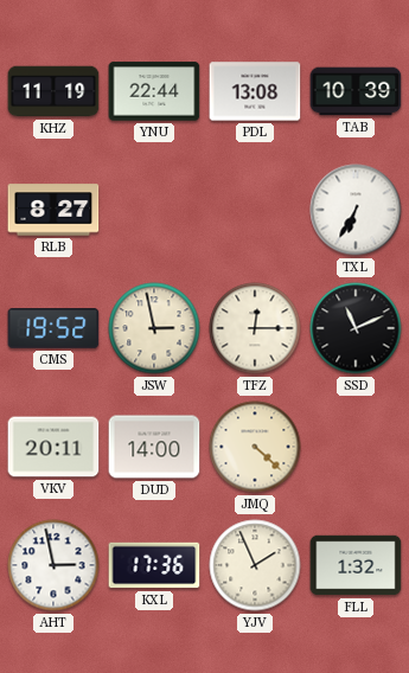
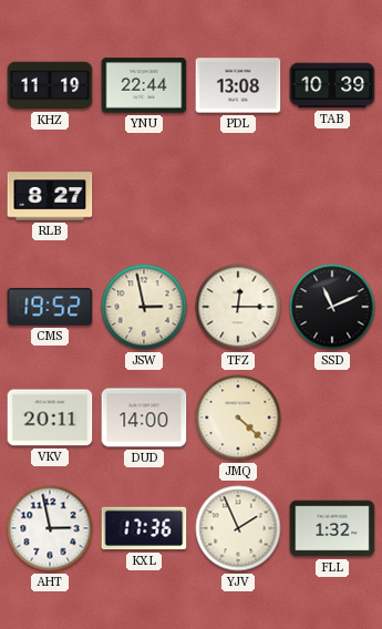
TXL: 6:35 -> none
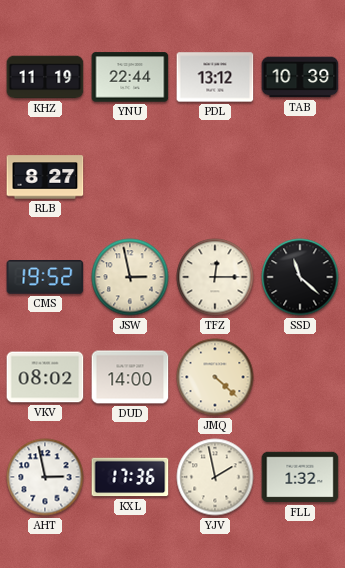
PDL: 13:08 -> 13:12
SSD: 11:11 -> 11:22
VKV: 20:11 -> 08:02
YJV: 1:56 -> 1:58
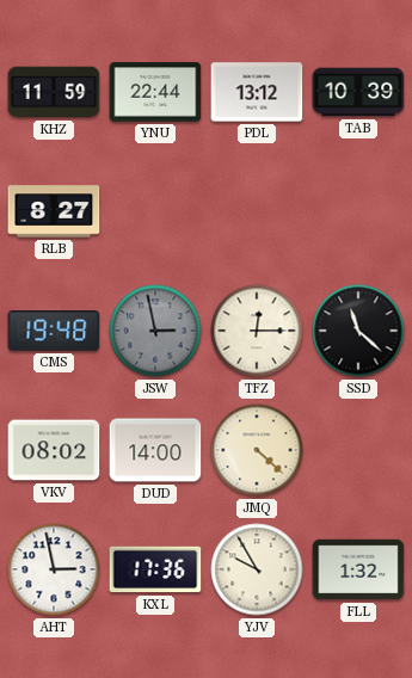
KHZ: 11:19 -> 11:59
CMS: 19:52 -> 19:48
JSW dial: cream -> grey
YJV: 1:58 -> 9:55
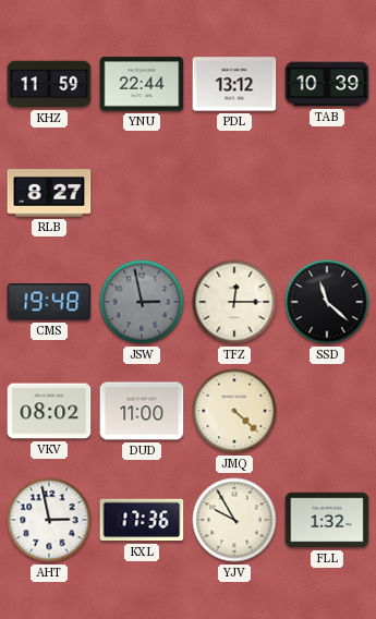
DUD: 14:00 -> 11:00
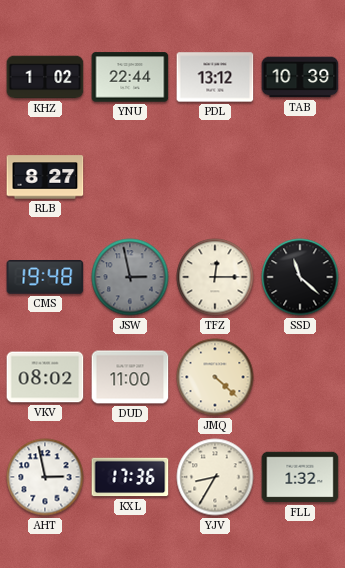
KHZ: 11:59 -> 1:02
YJV: 9:55 -> 8:35
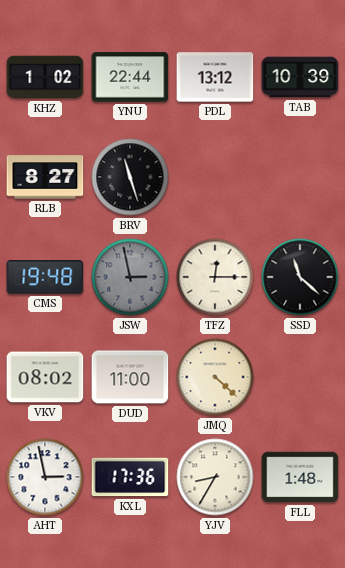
BRV: none -> 11:27
FLL: 1:32 -> 1:48
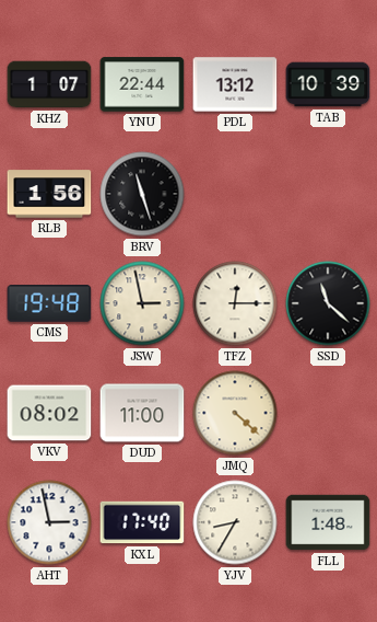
KHZ: 1:02 -> 1:07
RLB: 8:27 -> 1:56
JSW dial: grey -> cream
KXL: 17:36 -> 17:40
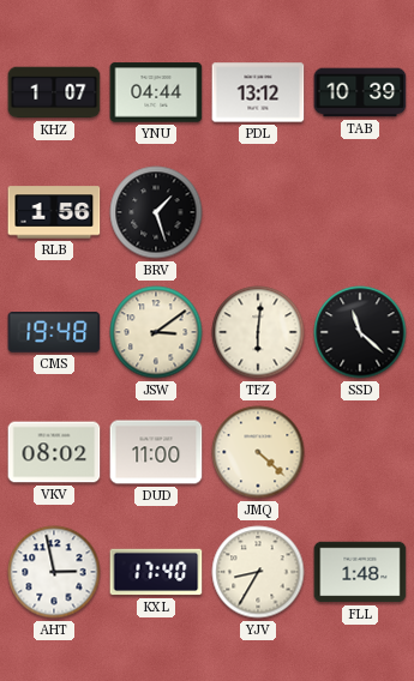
YNU: 22:44 -> 04:44
BRV: 11:27 -> 1:27
JSW: 2:58 -> 3:09
TFZ: 12:15 -> 6:01
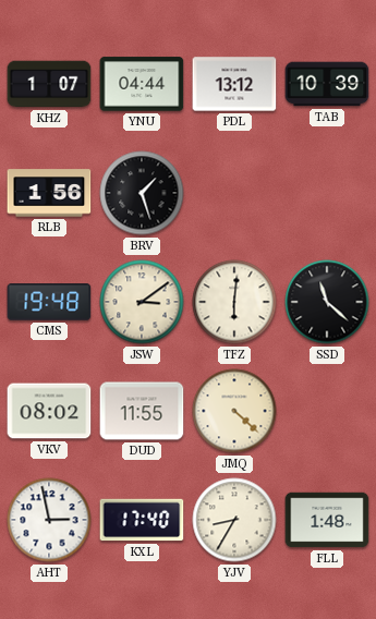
DUD: 11:00 -> 11:55
